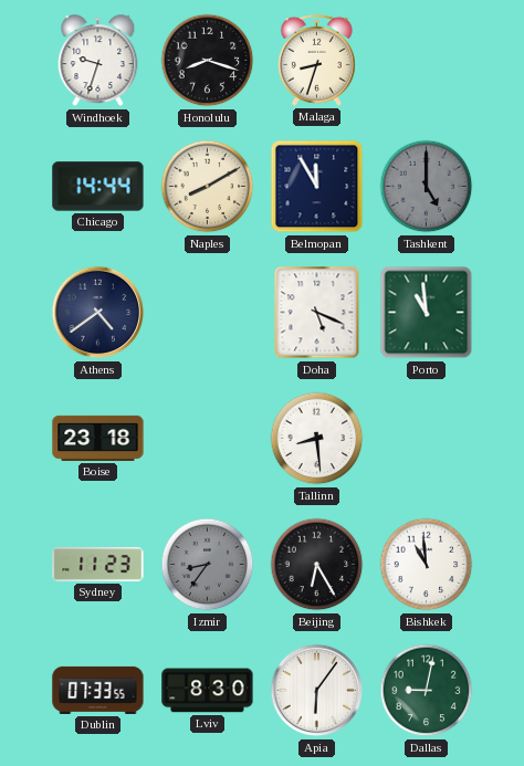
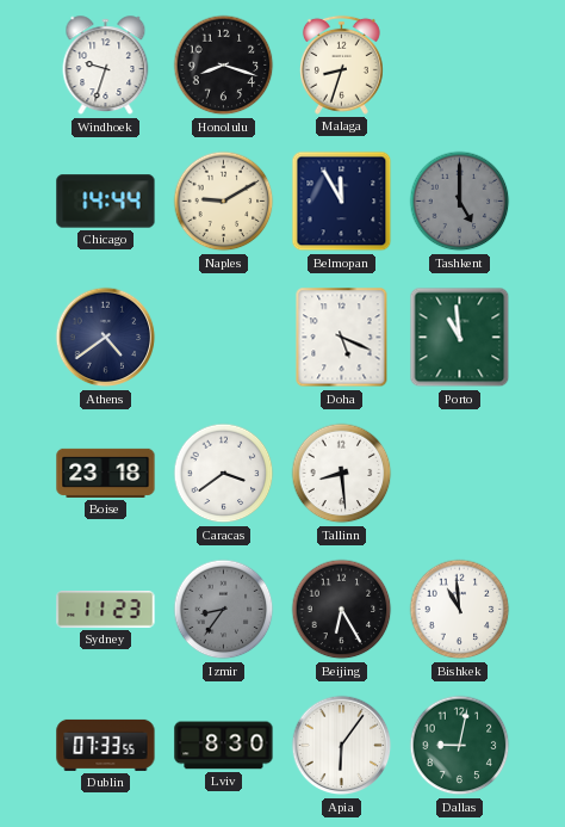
Naples: 8:10 -> 9:10
Caracas: none -> 3:39
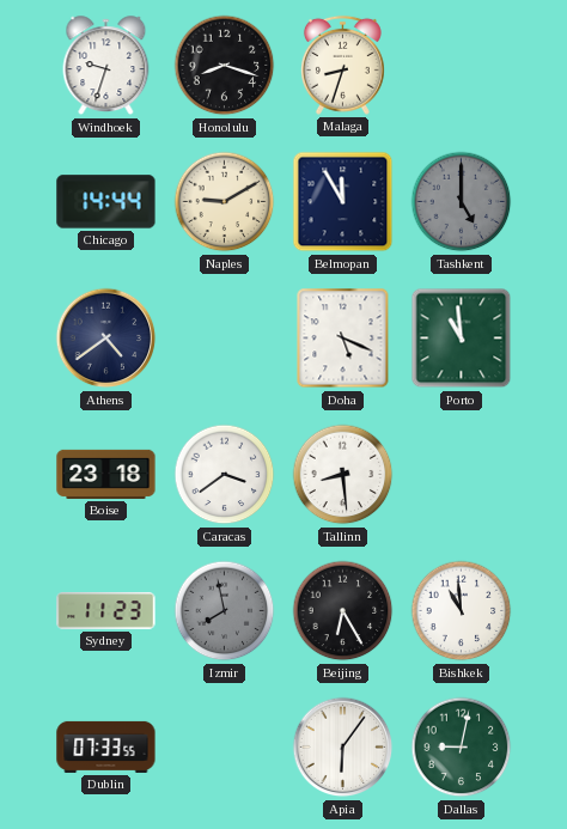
Izmir: 8:36 -> 7:58
Lviv: 8:30 -> none
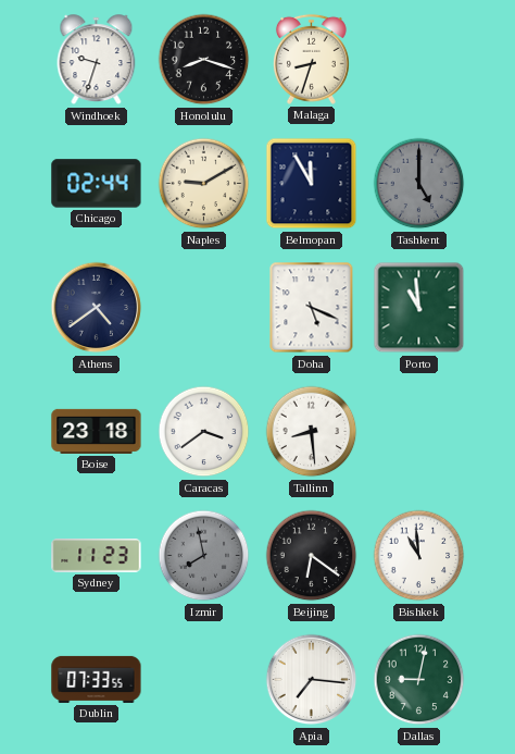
Chicago: 14:44 -> 02:44
Beijing: 6:25 -> 6:21
Apia: 6:06 -> 7:16
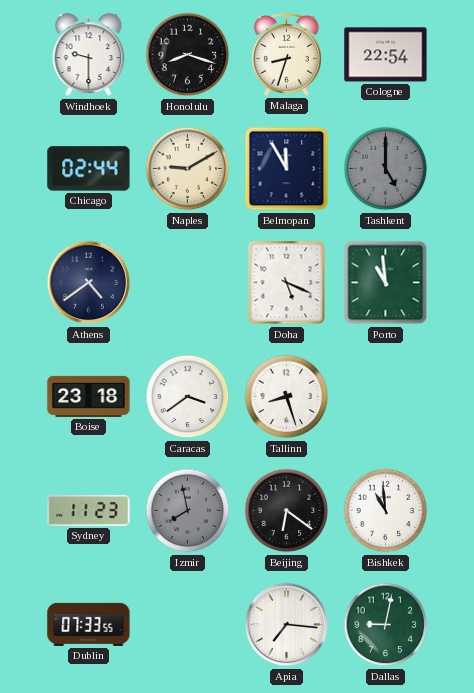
Windhoek: 9:33 -> 9:30
Cologne: none -> 22:54
Tallinn: 8:29 -> 8:27
